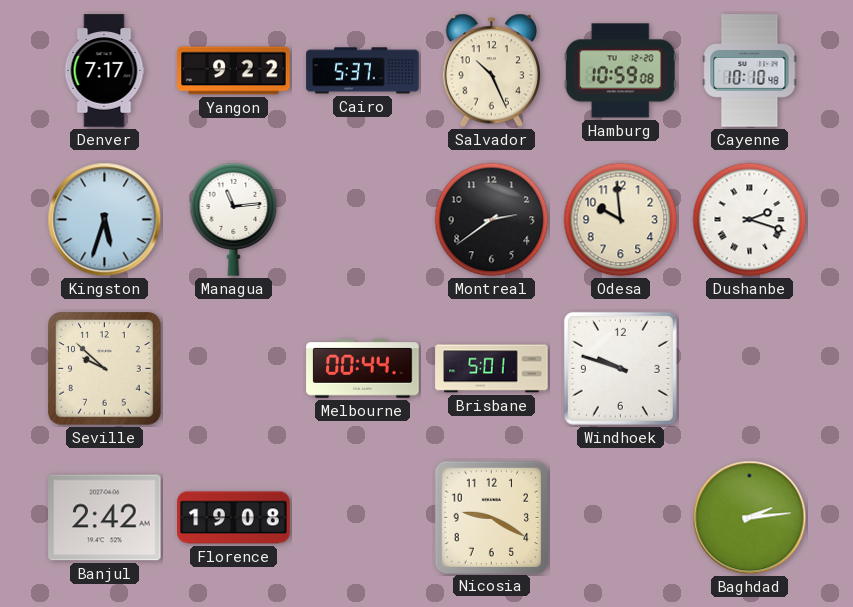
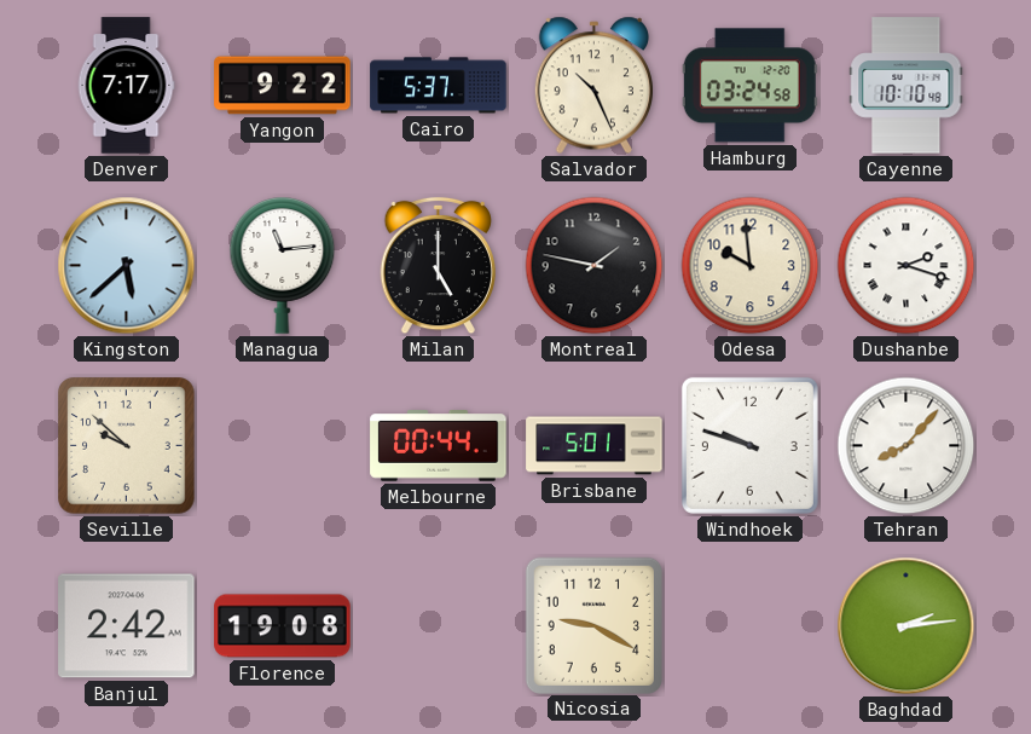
Hamburg: 10:59 -> 03:24
Kingston: 5:33 -> 5:38
Milan: none -> 5:00
Montreal: 2:39 -> 1:47
Tehran: none -> 8:07
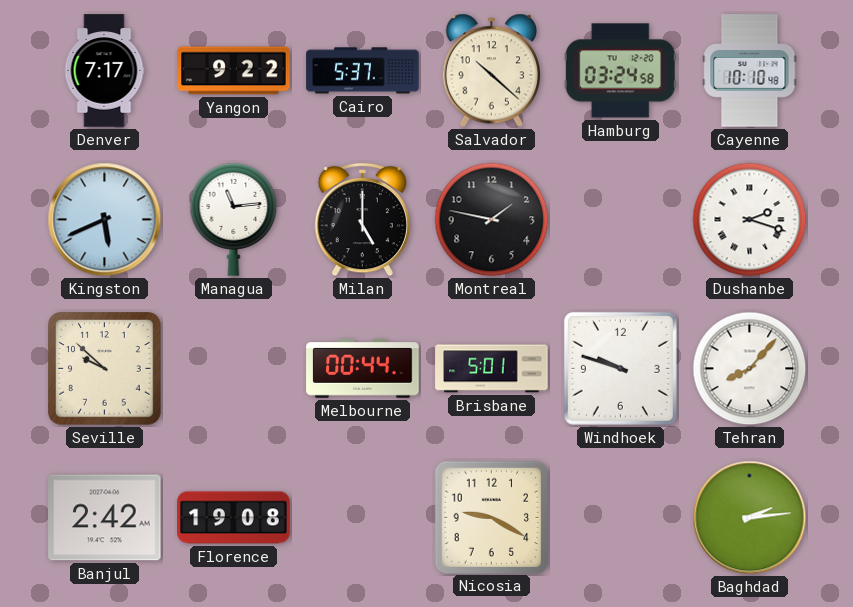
Salvador: 10:26 -> 10:22
Kingston: 5:38 -> 5:41
Odesa: 9:59 -> none
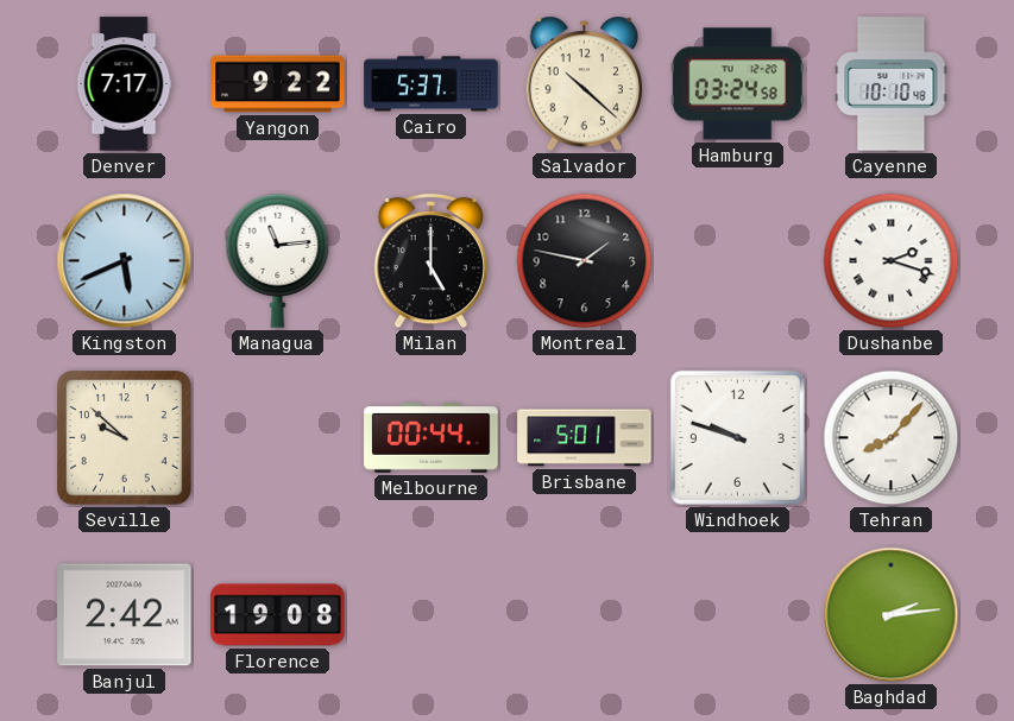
Nicosia: 9:20 -> none
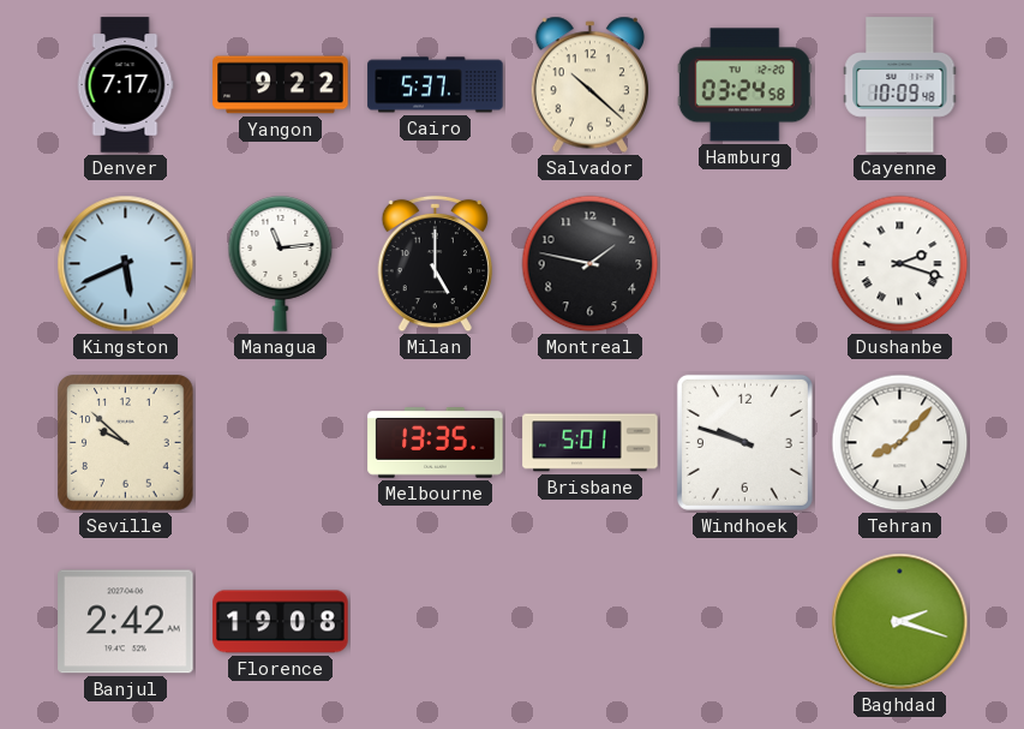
Cayenne: 10:10 -> 10:09
Melbourne: 00:44 -> 13:35
Baghdad: 2:14 -> 2:18
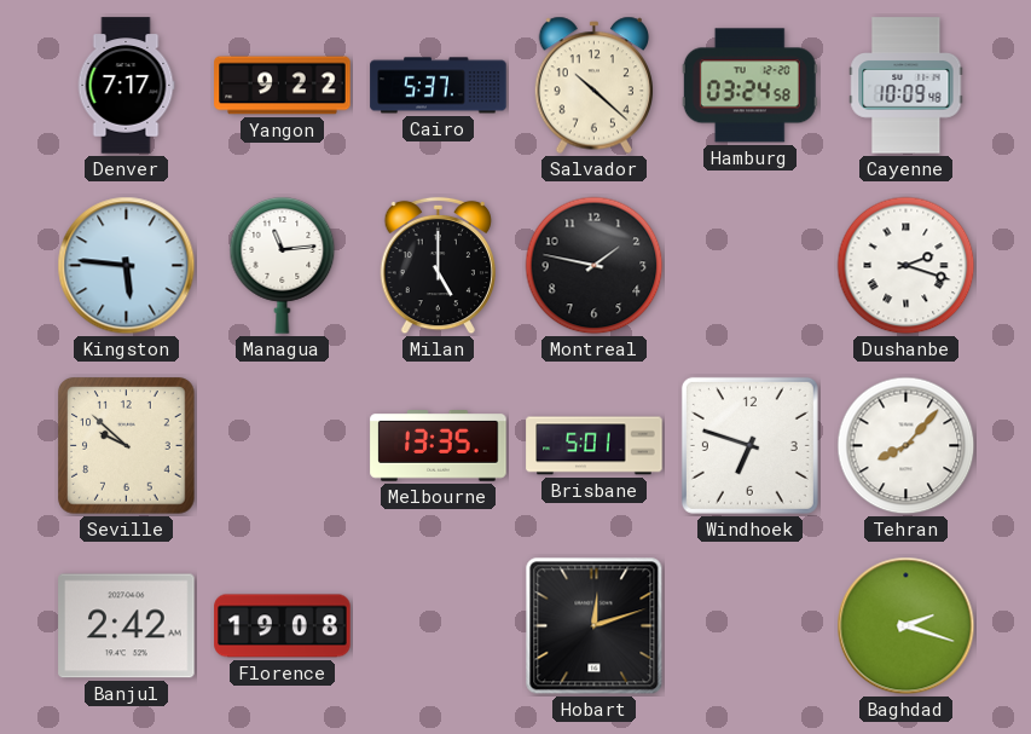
Kingston: 5:41 -> 5:46
Windhoek: 9:48 -> 6:48
Hobart: none -> 12:12
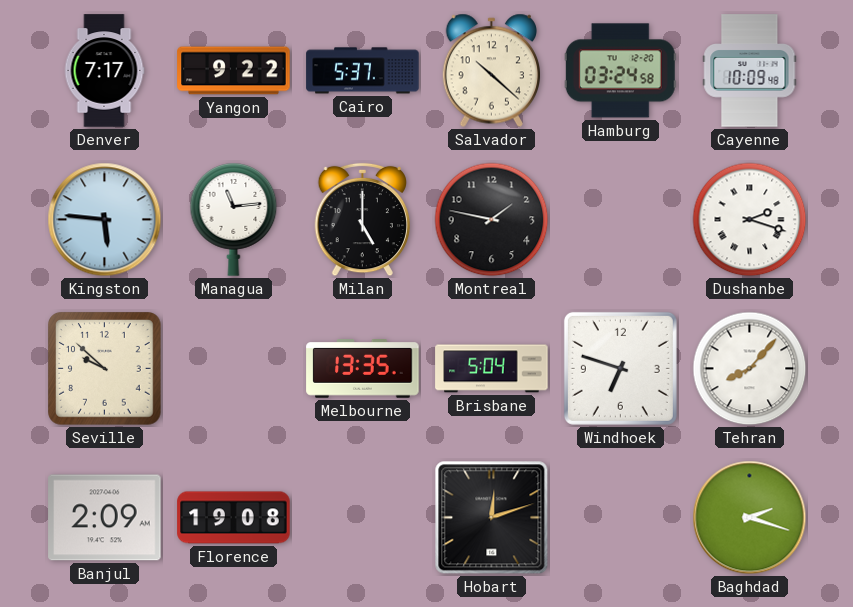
Brisbane: 5:01 -> 5:04
Banjul: 2:42 -> 2:09
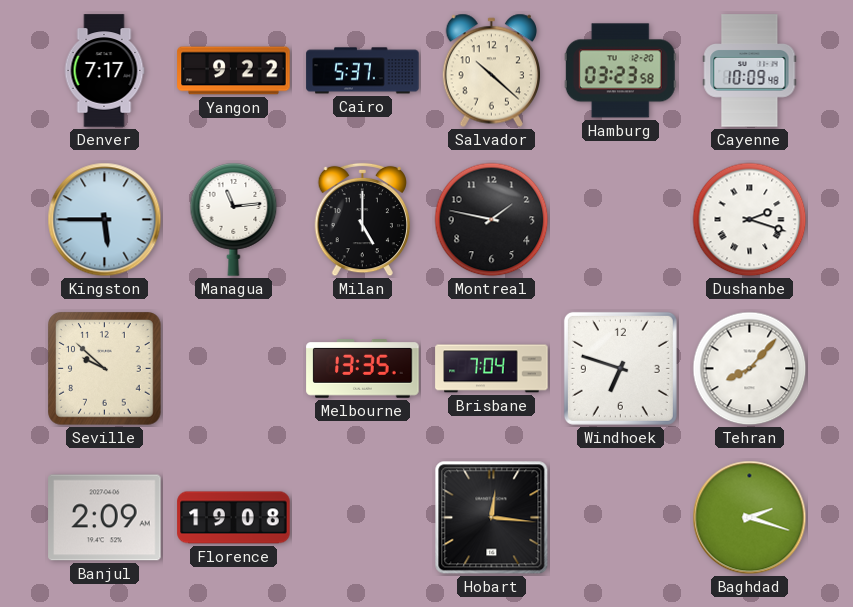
Hamburg: 03:24 -> 03:23
Kingston: 5:46 -> 5:45
Brisbane: 5:04 -> 7:04
Hobart: 12:12 -> 12:16
